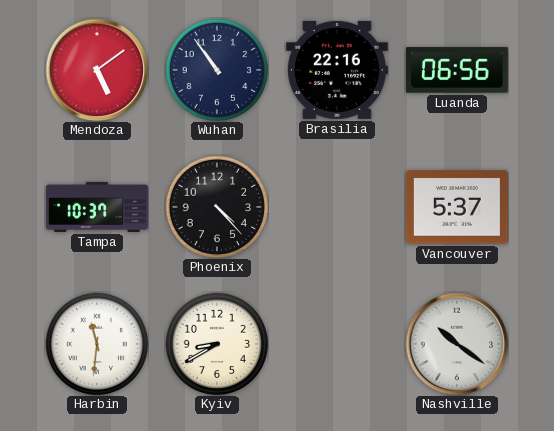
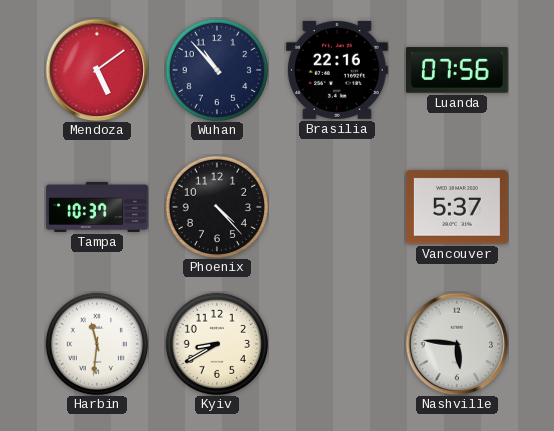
Wuhan: 10:54 -> 10:53
Luanda: 06:56 -> 07:56
Nashville: 10:21 -> 5:46
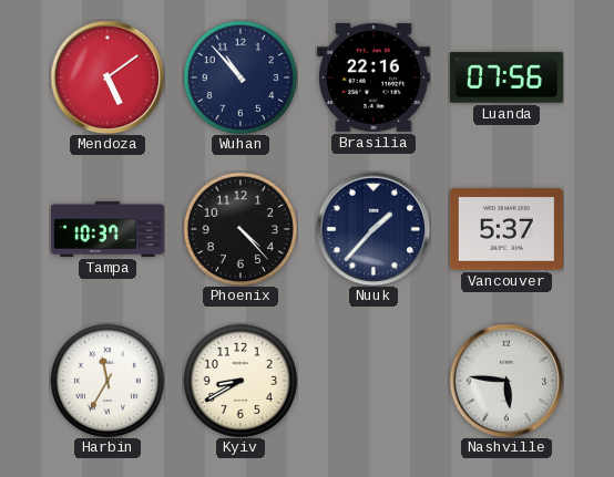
Nuuk: none -> 1:37
Harbin: 11:31 -> 11:35
